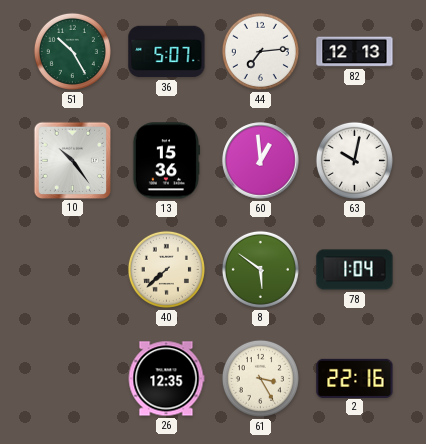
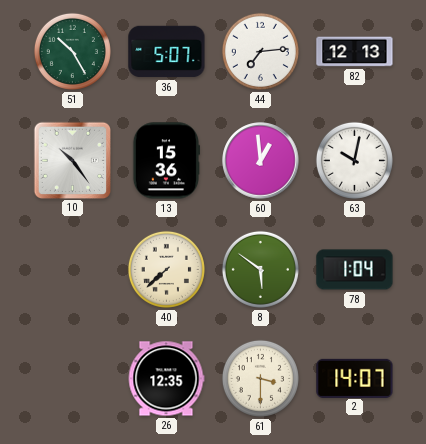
61: 3:25 -> 3:30
2: 22:16 -> 14:07
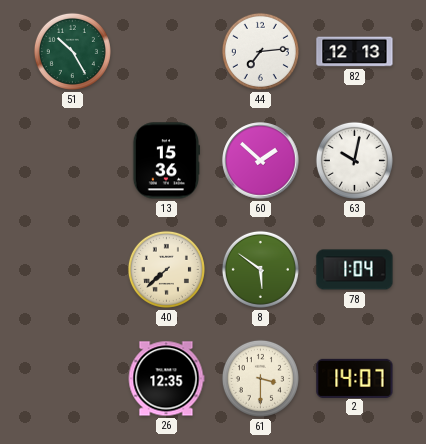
36: 5:07 -> none
10: 10:24 -> none
60: 12:59 -> 1:52
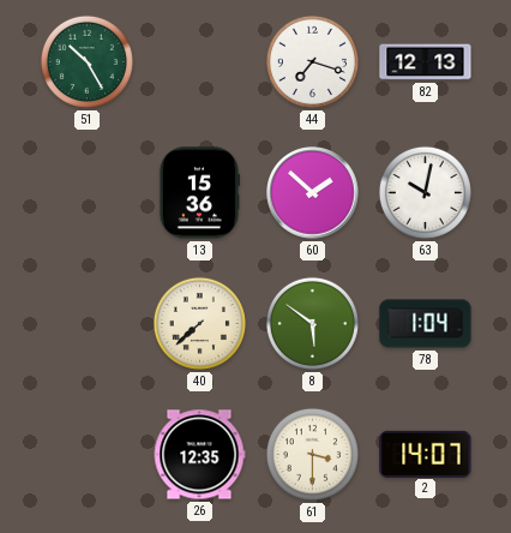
44: 7:14 -> 7:18
